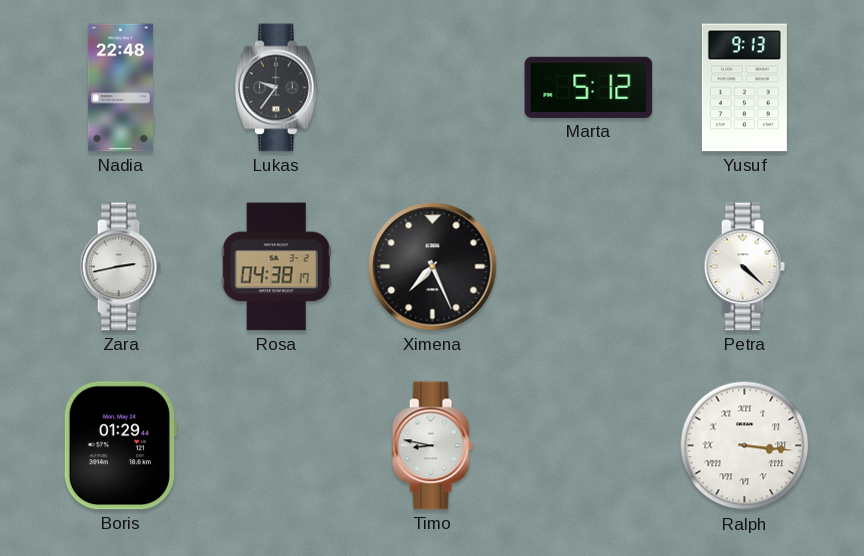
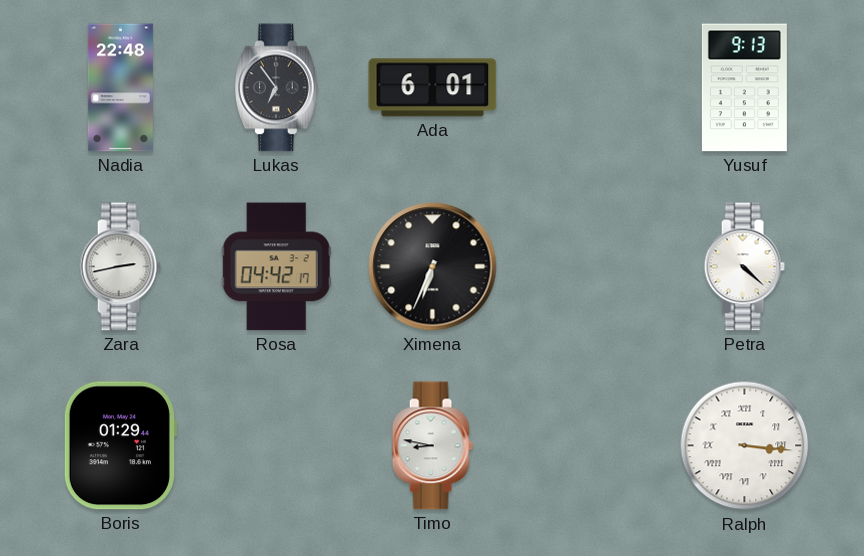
Lukas: 9:36 -> 6:54
Ada: none -> 6:01
Marta: 5:12 -> none
Rosa: 04:38 -> 04:42
Ximena: 7:26 -> 6:34
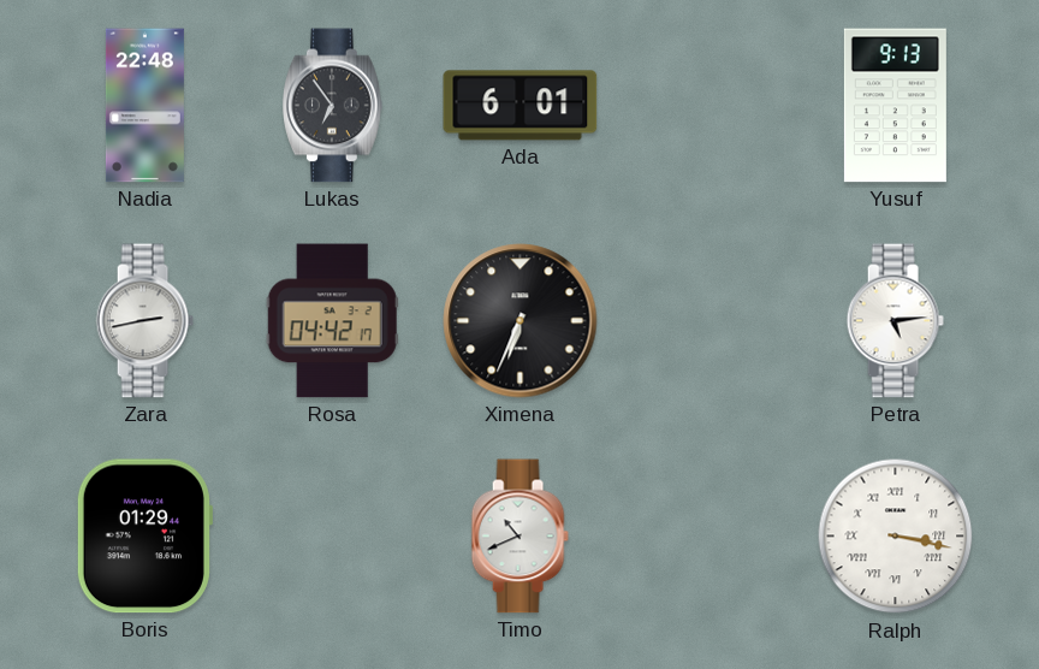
Petra: 4:22 -> 5:14
Timo: 8:47 -> 10:41
Ralph: 3:16 -> 3:17
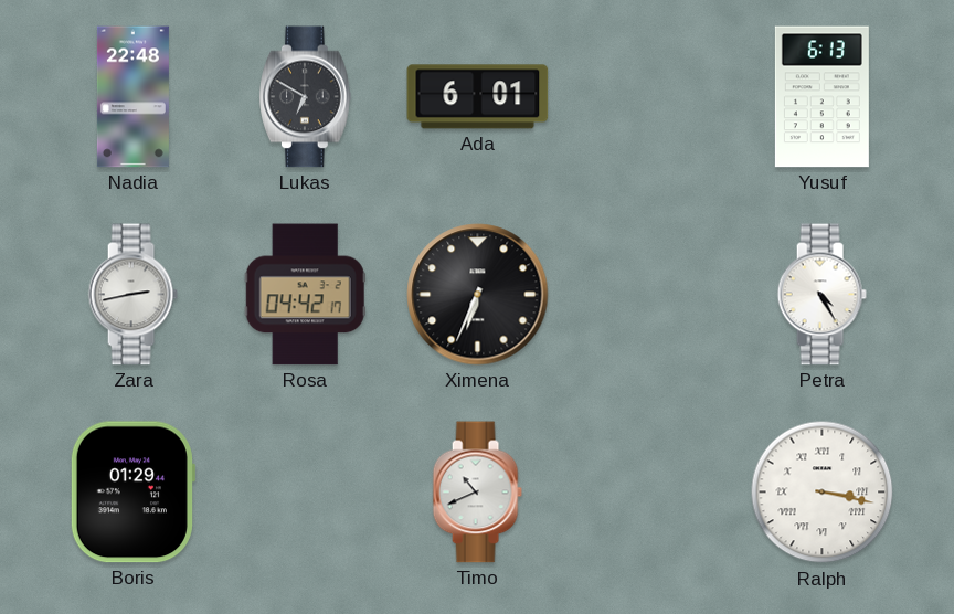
Lukas: 6:54 -> 6:50
Yusuf: 9:13 -> 6:13
Petra: 5:14 -> 4:25
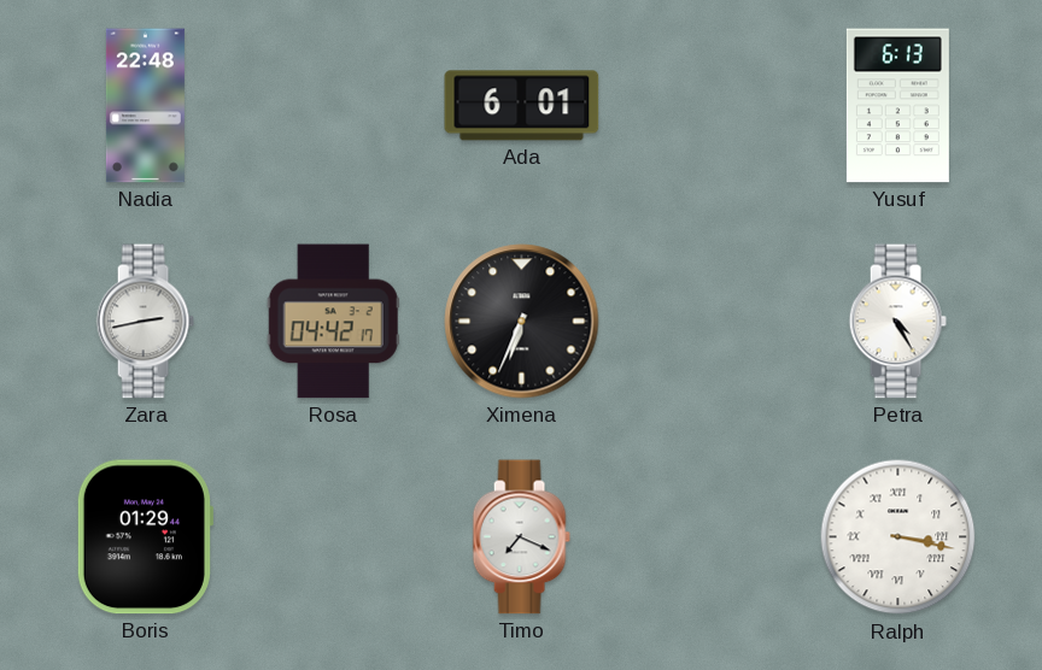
Lukas: 6:50 -> none
Timo: 10:41 -> 7:19
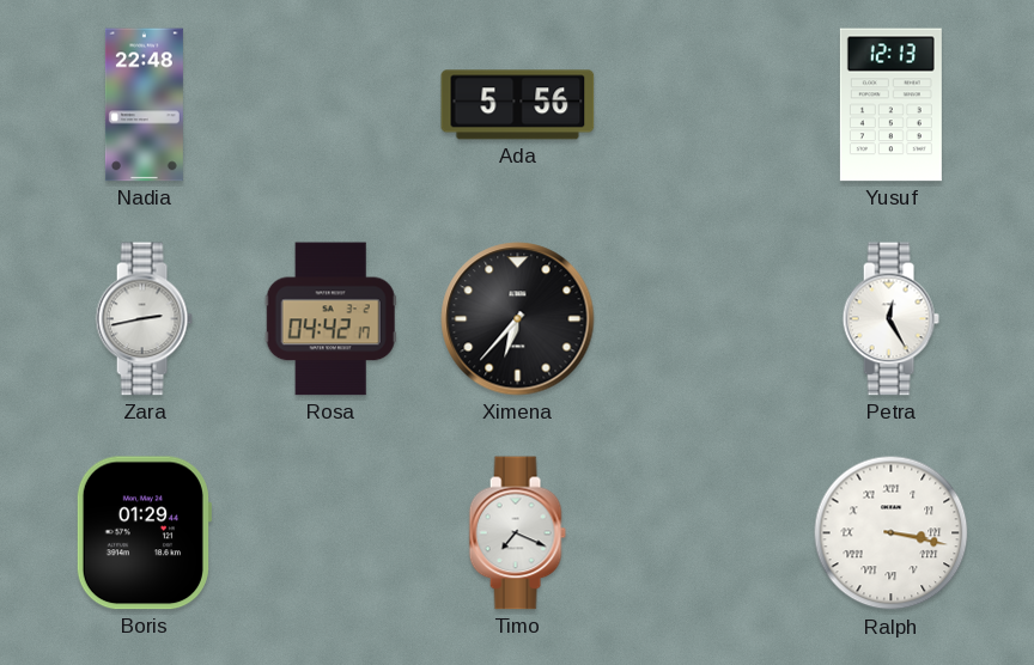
Ada: 6:01 -> 5:56
Yusuf: 6:13 -> 12:13
Ximena: 6:34 -> 6:37
Petra: 4:25 -> 12:25
